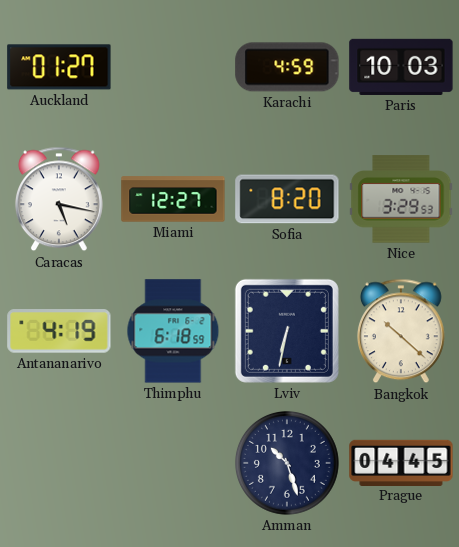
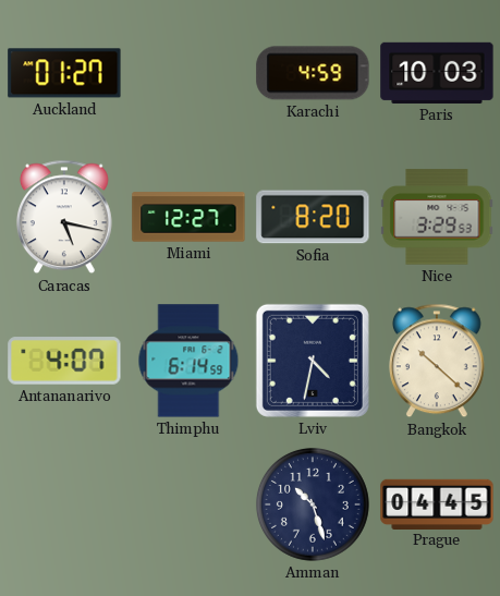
Antananarivo: 4:19 -> 4:07
Thimphu: 6:18 -> 6:14
Lviv: 6:32 -> 4:32
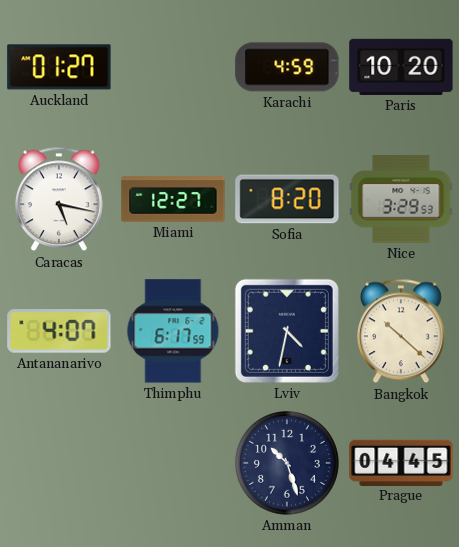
Paris: 10:03 -> 10:20
Thimphu: 6:14 -> 6:17
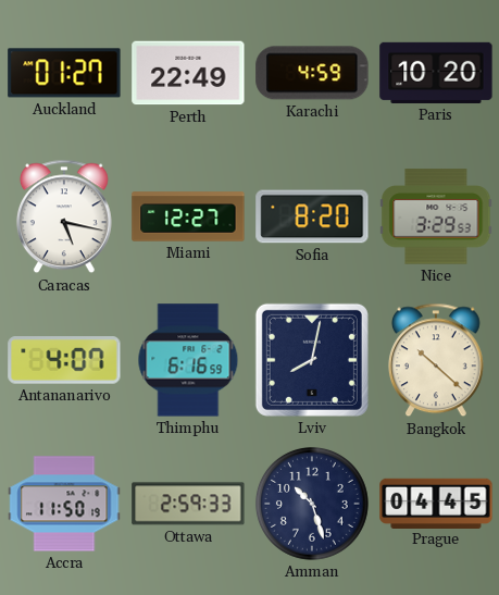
Perth: none -> 22:49
Thimphu: 6:17 -> 6:16
Lviv: 4:32 -> 8:02
Accra: none -> 11:50
Ottawa: none -> 2:59
